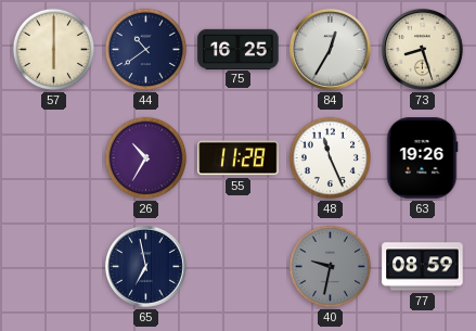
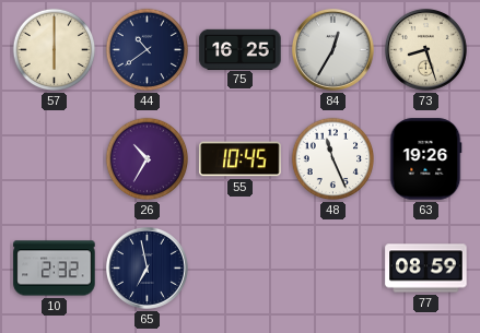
55: 11:28 -> 10:45
10: none -> 2:32
40: 9:32 -> none
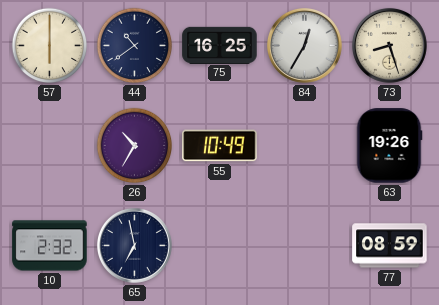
55: 10:45 -> 10:49
48: 11:26 -> none
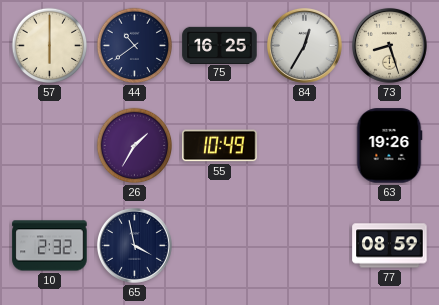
26: 10:35 -> 1:35
65: 6:58 -> 3:58
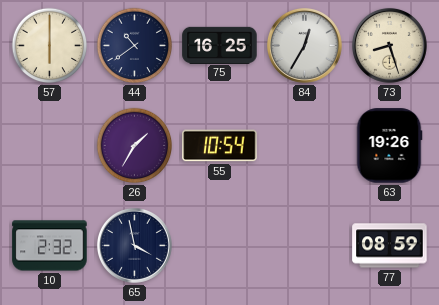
55: 10:49 -> 10:54
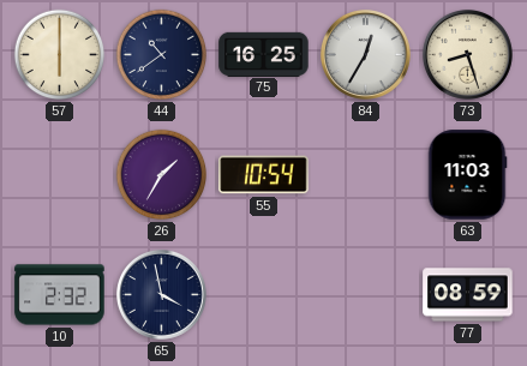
63: 19:26 -> 11:03
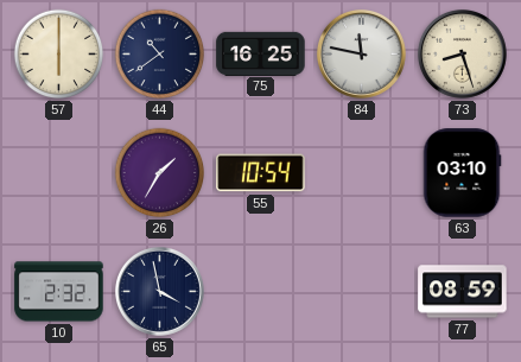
84: 12:35 -> 11:47
63: 11:03 -> 03:10
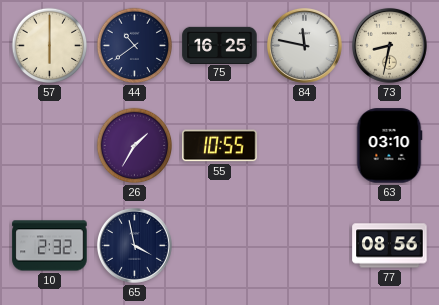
73: 8:27 -> 8:32
55: 10:54 -> 10:55
77: 08:59 -> 08:56
